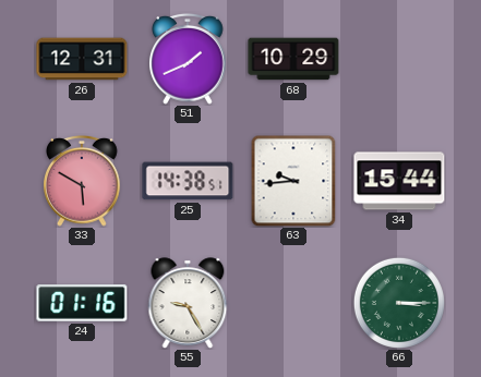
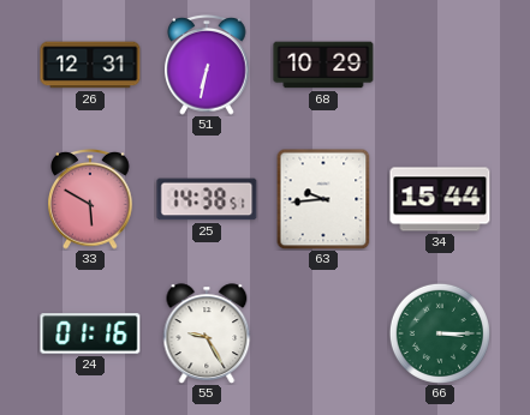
51: 1:41 -> 6:32
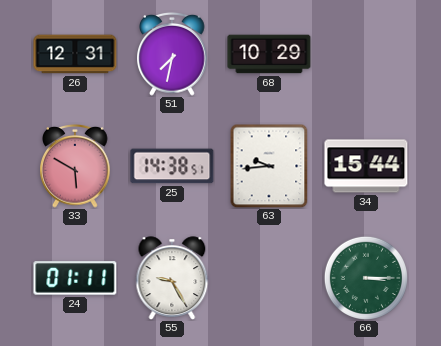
51: 6:32 -> 7:32
24: 01:16 -> 01:11
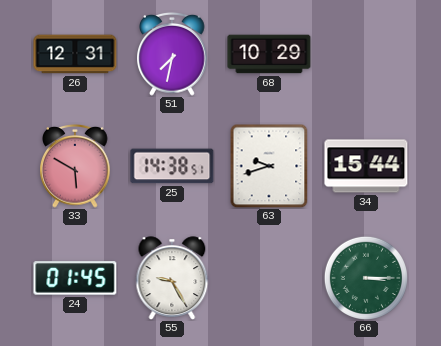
63: 9:44 -> 9:42
24: 01:11 -> 01:45
